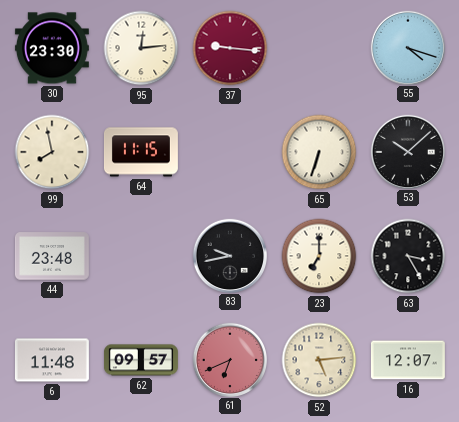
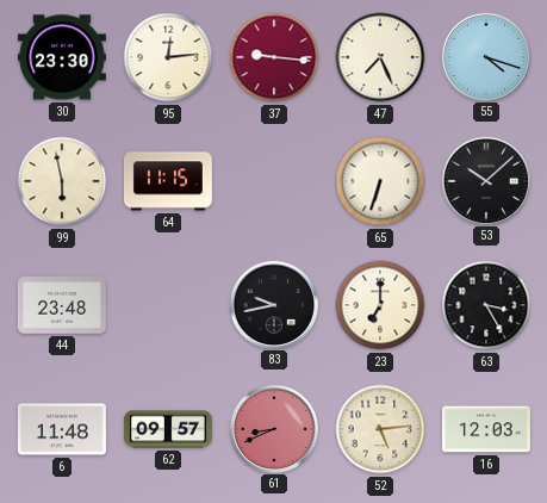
47: none -> 7:26
99: 7:58 -> 5:58
61: 6:41 -> 8:41
16: 12:07 -> 12:03
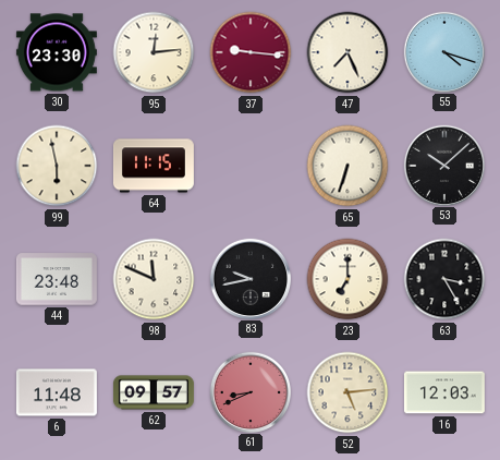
98: none -> 11:49
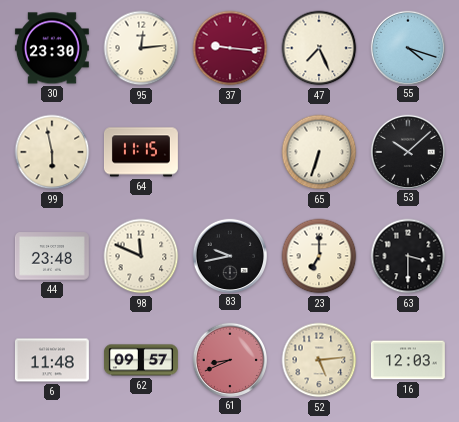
63: 3:25 -> 3:30
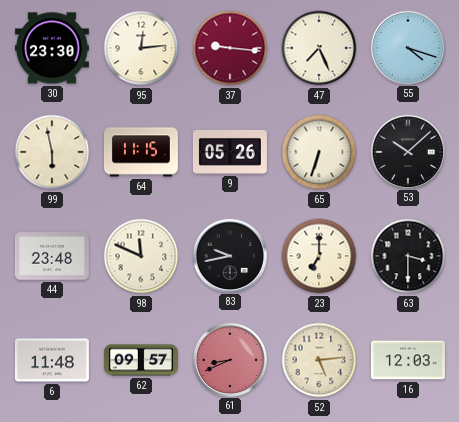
9: none -> 05:26
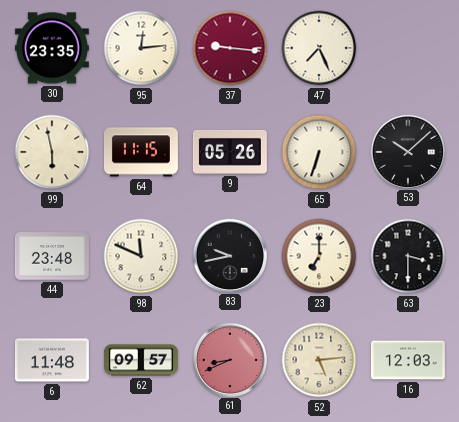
30: 23:30 -> 23:35
55: 4:18 -> none
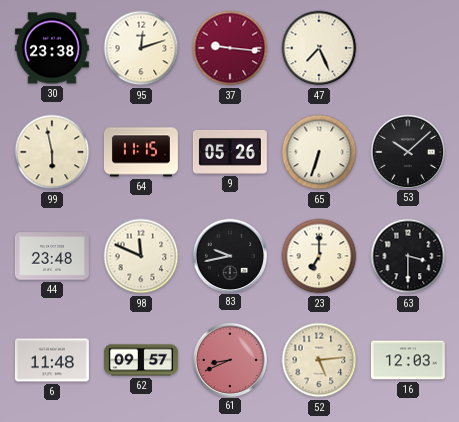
30: 23:35 -> 23:38
95: 12:14 -> 12:12
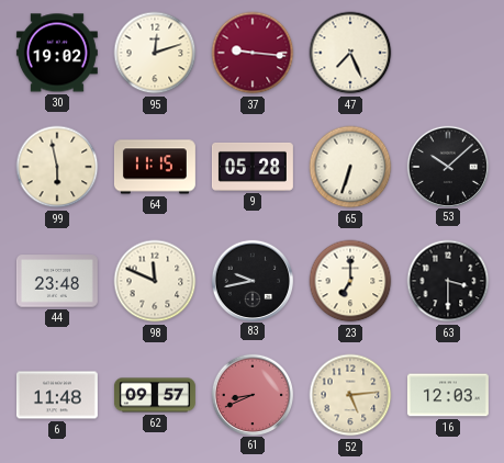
30: 23:38 -> 19:02
9: 05:26 -> 05:28
